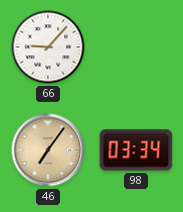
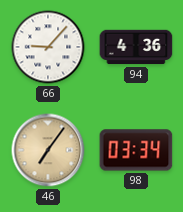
94: none -> 4:36
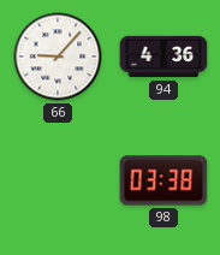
46: 7:06 -> none
98: 03:34 -> 03:38
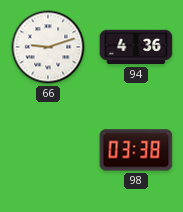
66: 9:07 -> 9:12
